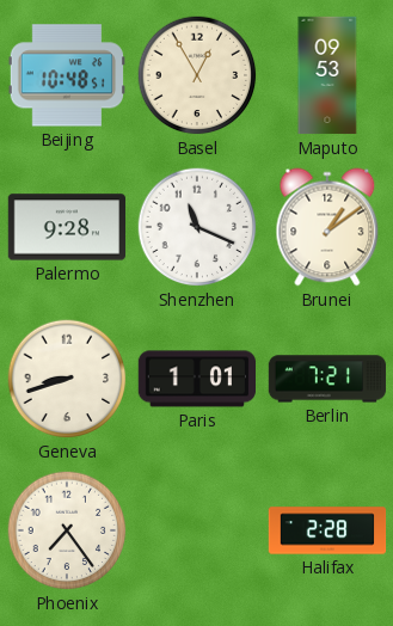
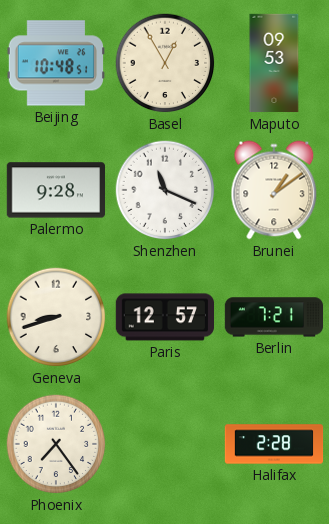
Paris: 1:01 -> 12:57
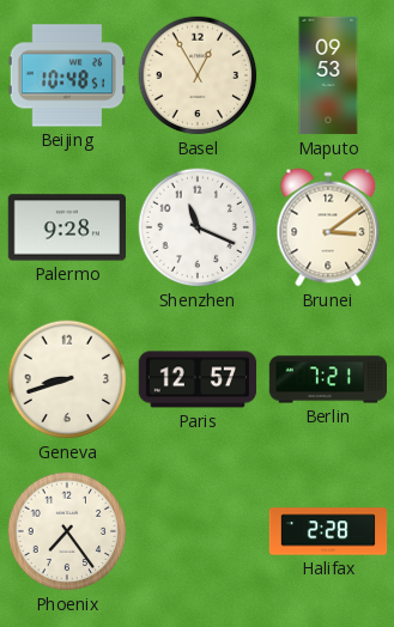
Brunei: 1:09 -> 3:09
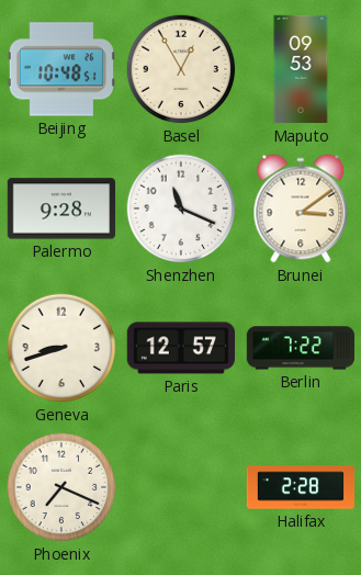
Berlin: 7:21 -> 7:22
Phoenix: 7:24 -> 7:19
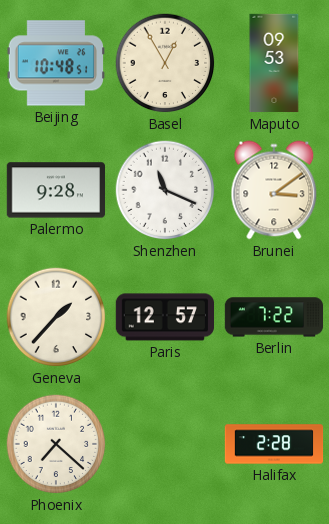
Geneva: 8:42 -> 1:37
Phoenix: 7:19 -> 7:22
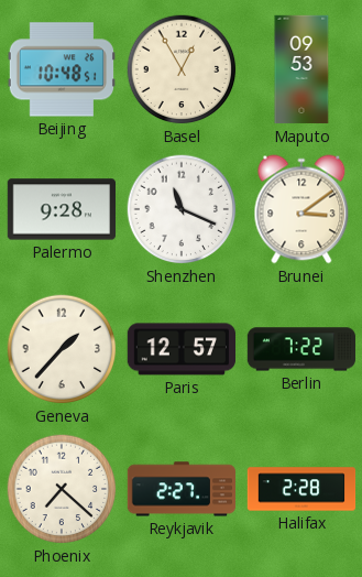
Reykjavik: none -> 2:27
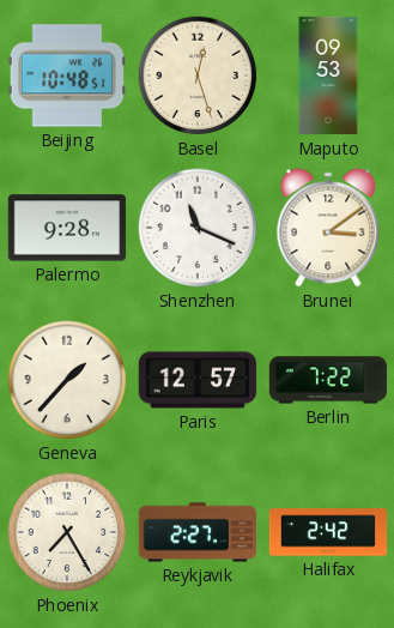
Basel: 12:55 -> 12:27
Phoenix: 7:22 -> 7:25
Halifax: 2:28 -> 2:42
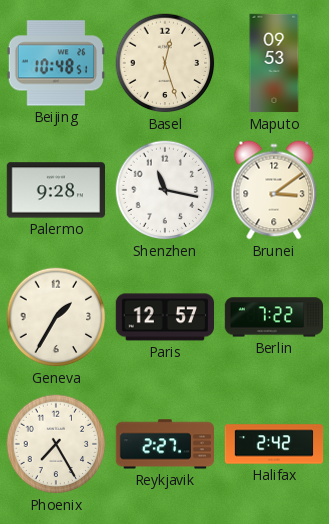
Shenzhen: 11:19 -> 11:17
Geneva: 1:37 -> 1:35
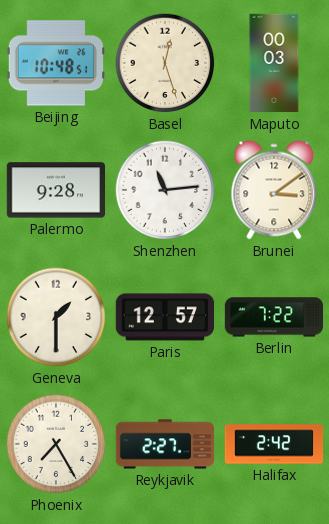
Maputo: 09:53 -> 00:03
Shenzhen: 11:17 -> 11:14
Geneva: 1:35 -> 1:30
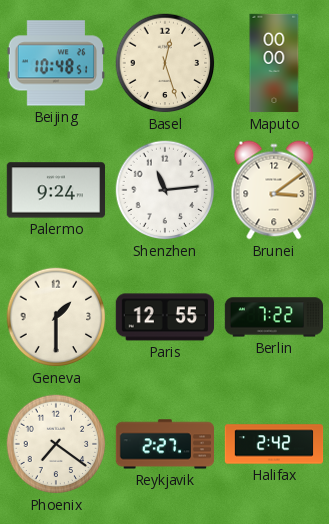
Maputo: 00:03 -> 00:00
Palermo: 9:28 -> 9:24
Paris: 12:57 -> 12:55
Phoenix: 7:25 -> 7:21
